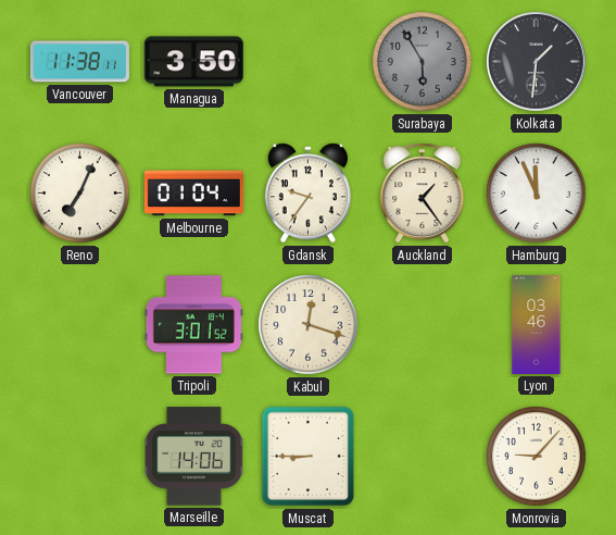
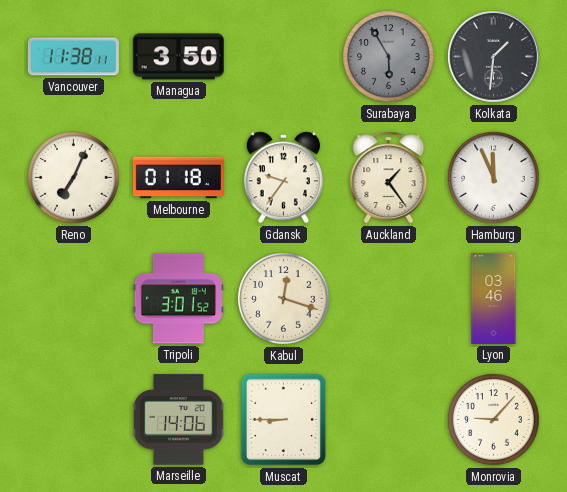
Melbourne: 01:04 -> 01:18
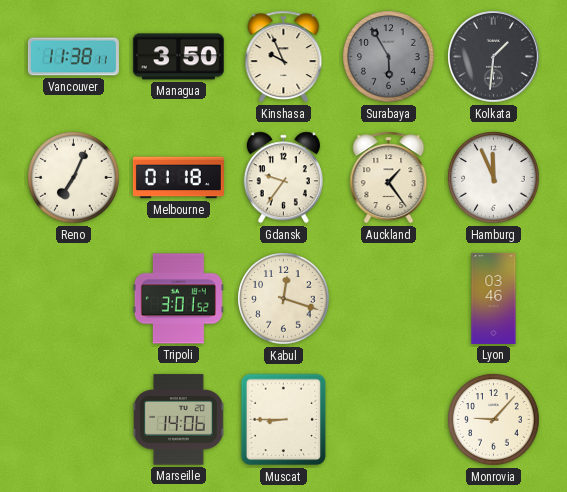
Kinshasa: none -> 9:56
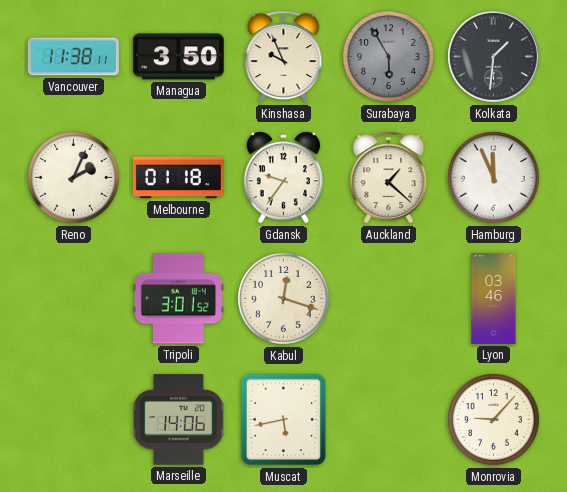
Reno: 7:04 -> 2:04
Auckland: 1:24 -> 1:22
Muscat: 8:45 -> 5:43
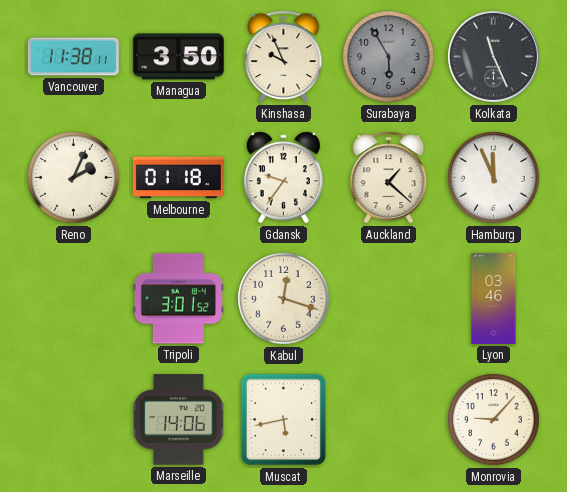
Kolkata: 1:31 -> 11:26
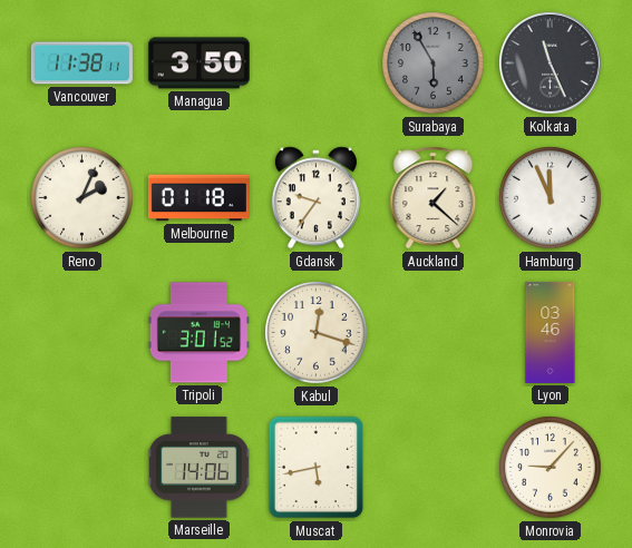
Kinshasa: 9:56 -> none
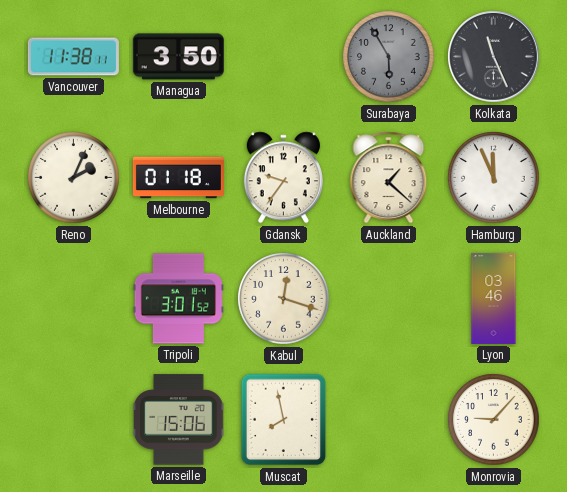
Marseille: 14:06 -> 15:06
Muscat: 5:43 -> 7:58
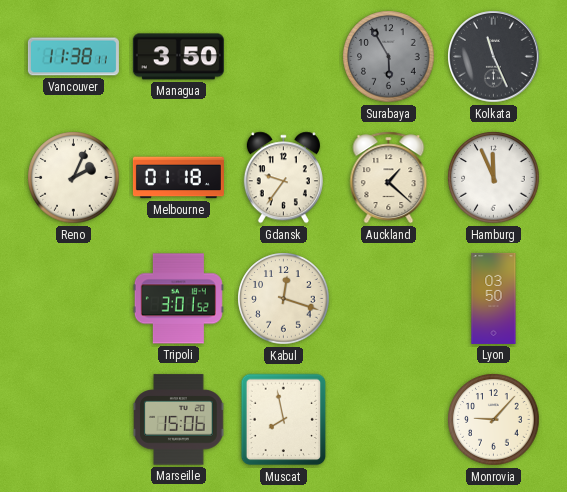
Lyon: 03:46 -> 03:50
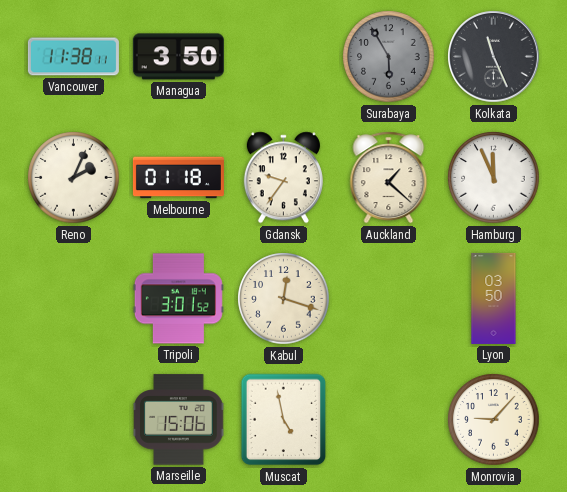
Muscat: 7:58 -> 4:58
